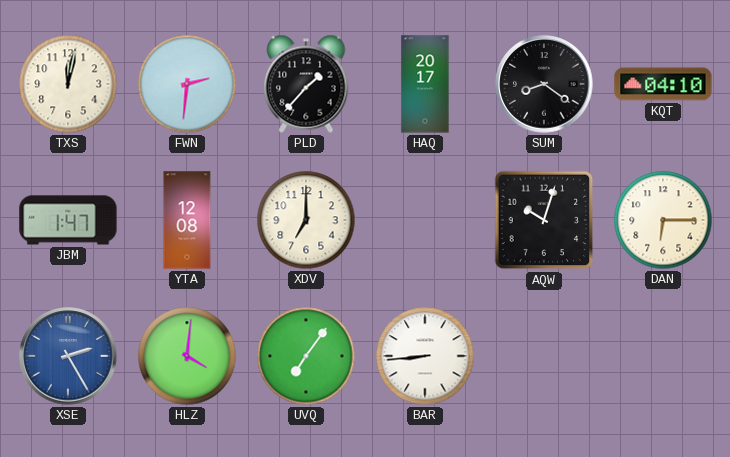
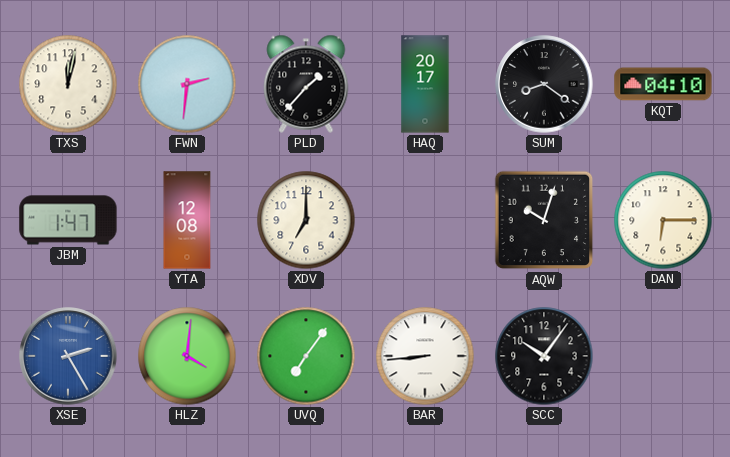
SCC: none -> 10:06
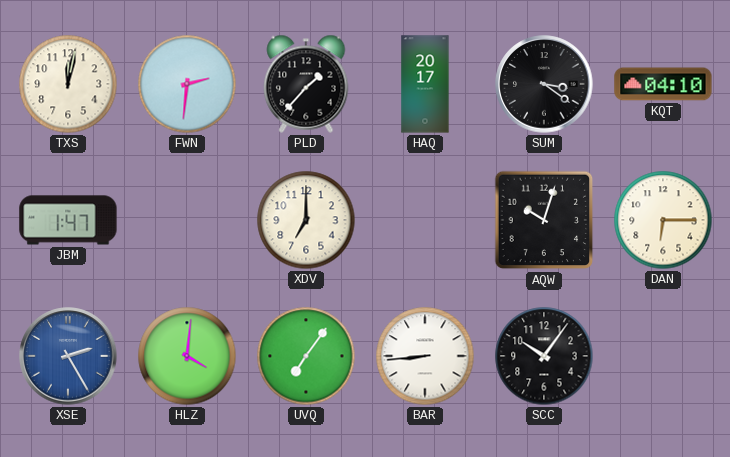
SUM: 8:21 -> 3:21
YTA: 12:08 -> none
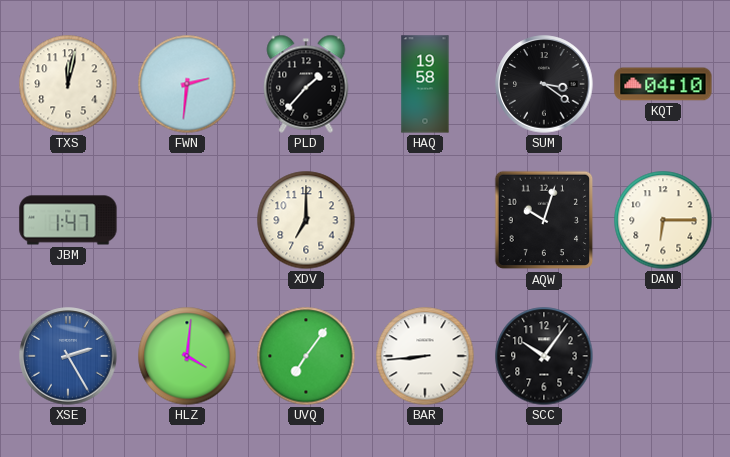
HAQ: 20:17 -> 19:58
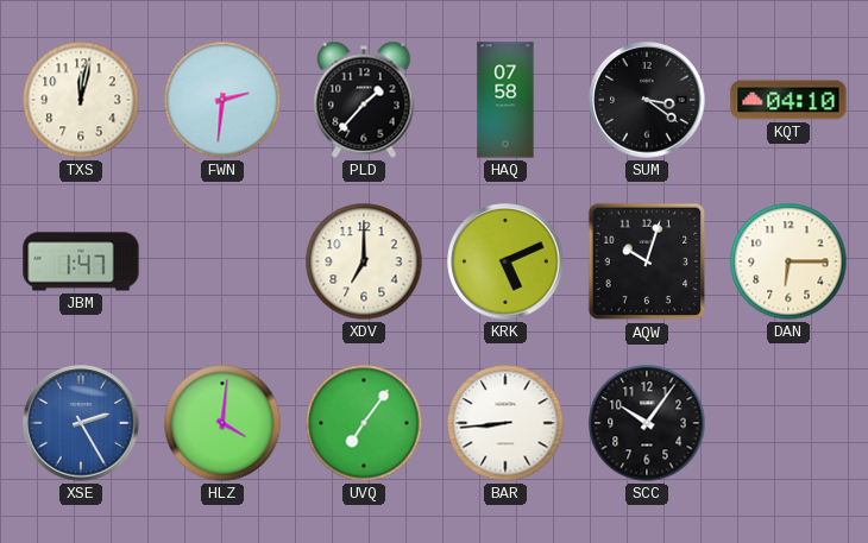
HAQ: 19:58 -> 07:58
KRK: none -> 5:11
